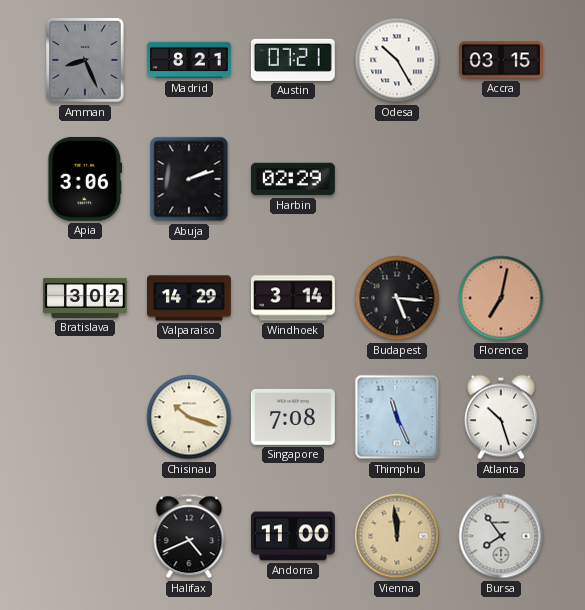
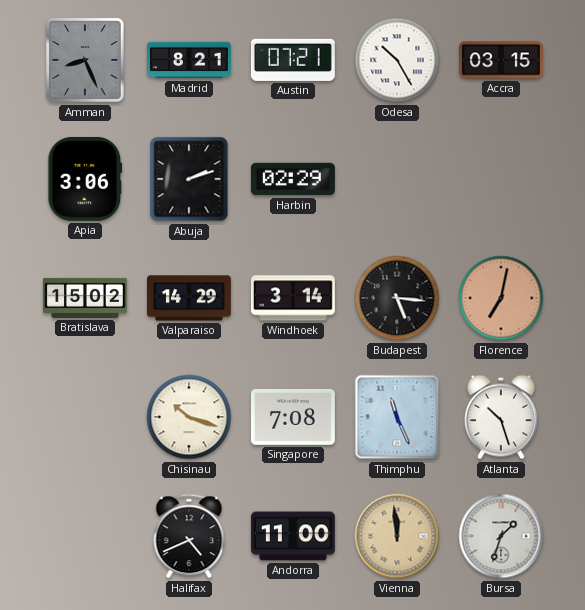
Bratislava: 3:02 -> 15:02
Bursa: 7:54 -> 1:33
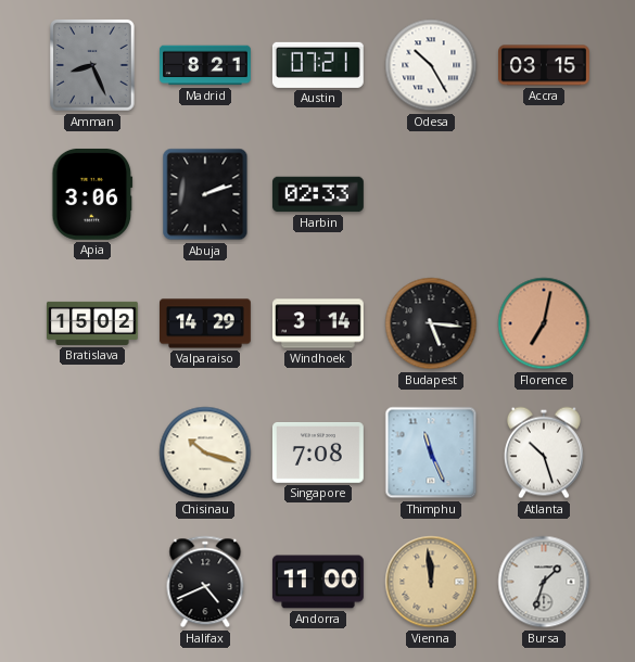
Harbin: 02:29 -> 02:33
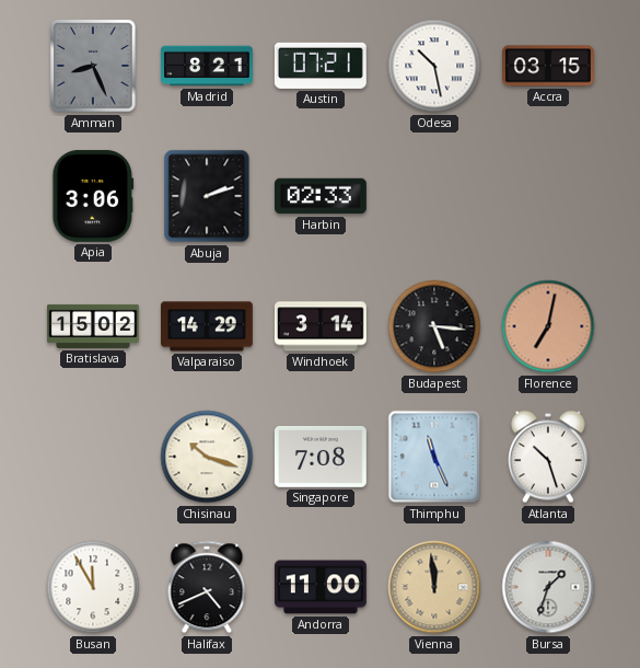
Odesa: 10:25 -> 10:28
Busan: none -> 11:55
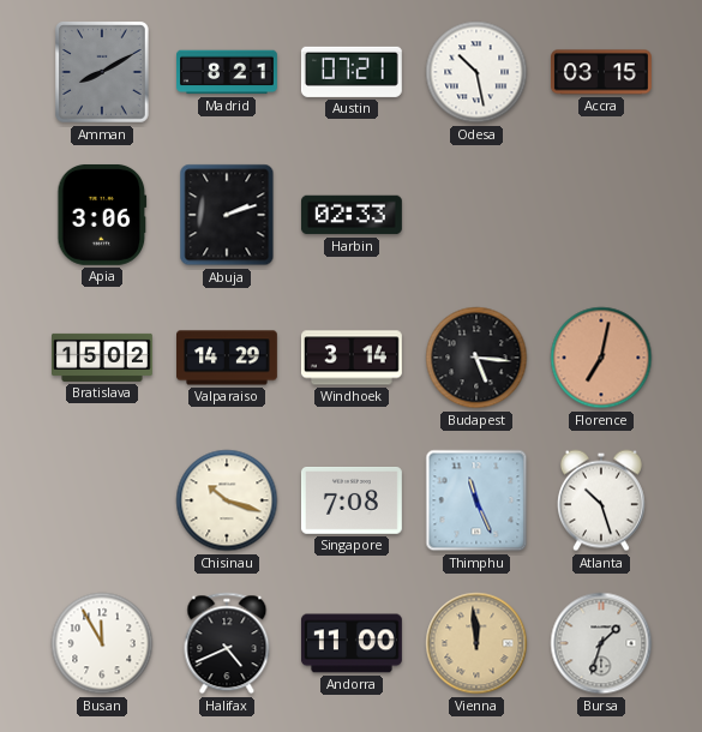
Amman: 8:26 -> 8:10
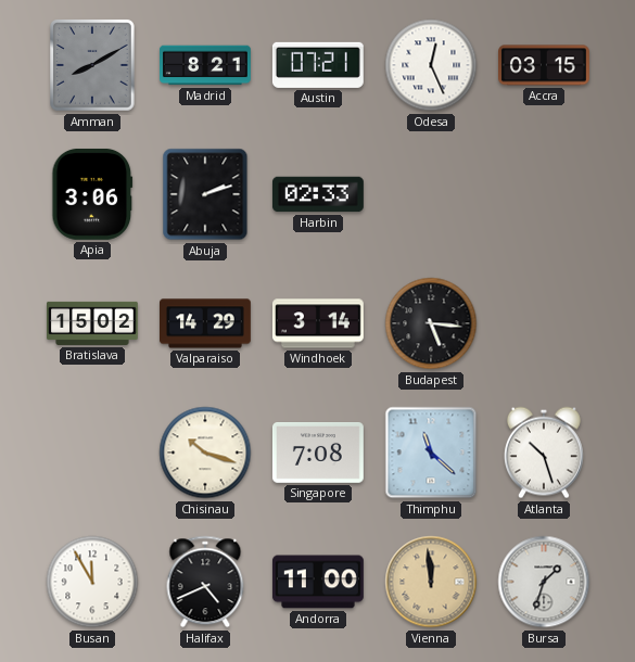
Odesa: 10:28 -> 12:26
Florence: 7:02 -> none
Thimphu: 11:26 -> 11:22
